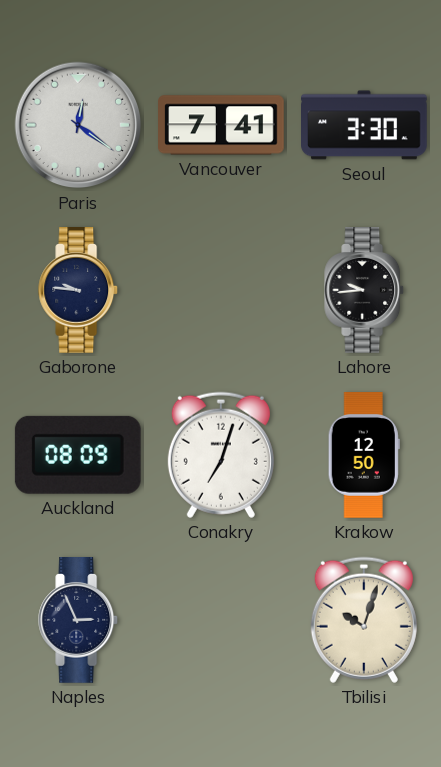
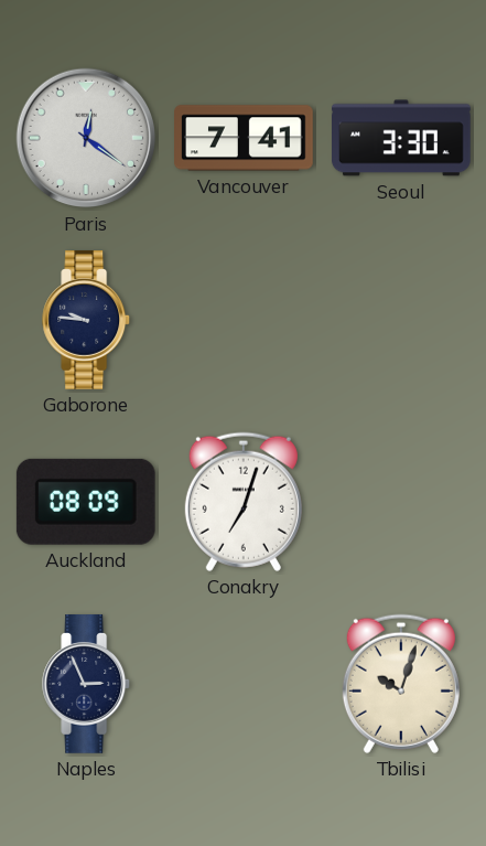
Lahore: 9:44 -> none
Krakow: 12:50 -> none
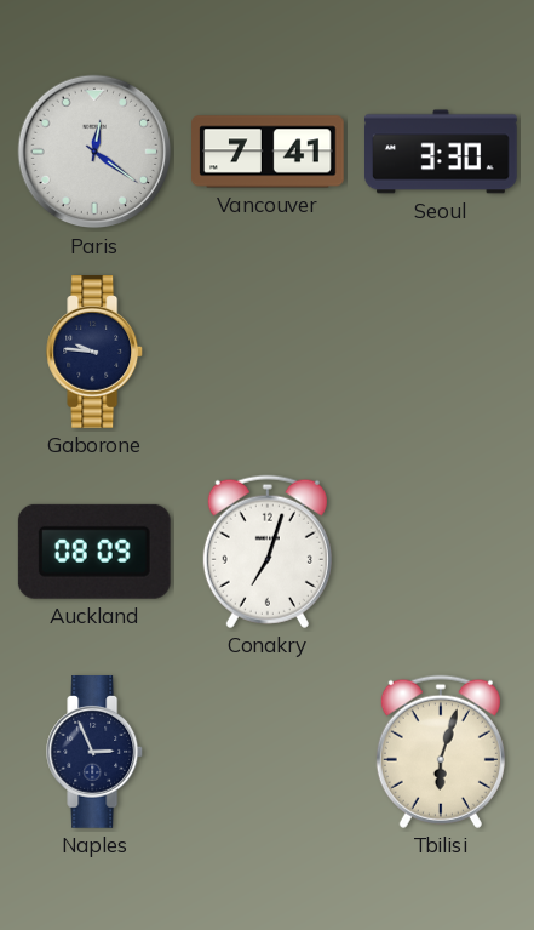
Tbilisi: 10:03 -> 6:03
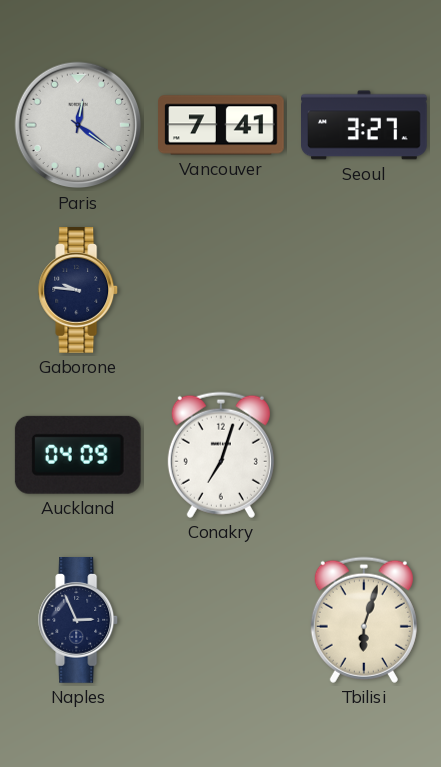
Seoul: 3:30 -> 3:27
Auckland: 08:09 -> 04:09
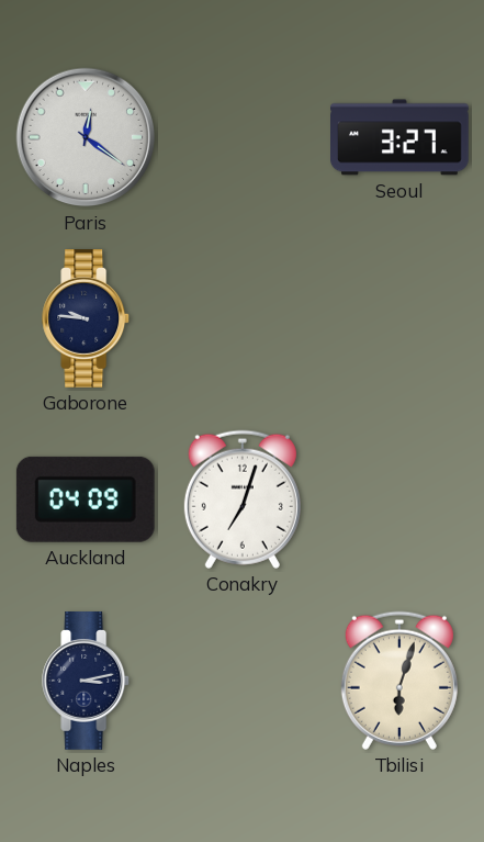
Vancouver: 7:41 -> none
Naples: 2:56 -> 3:13
